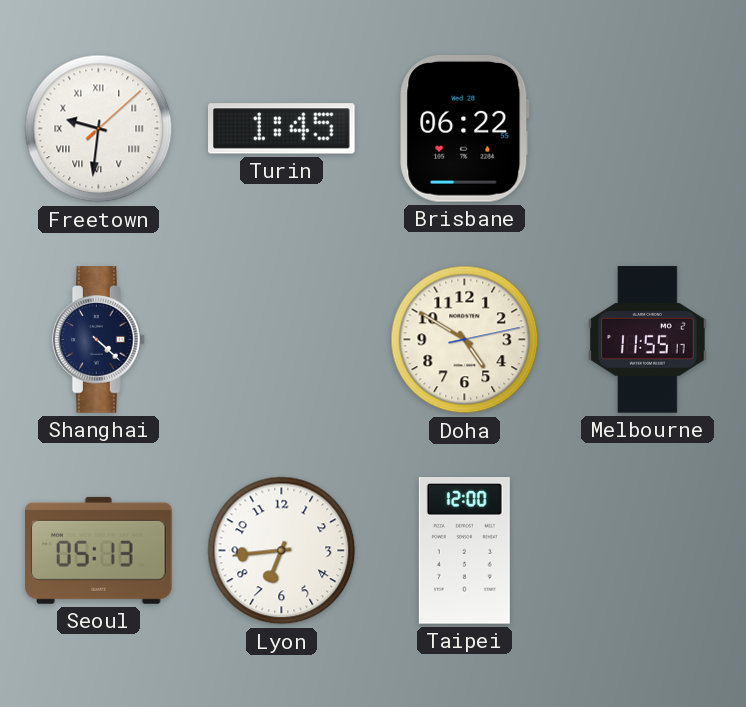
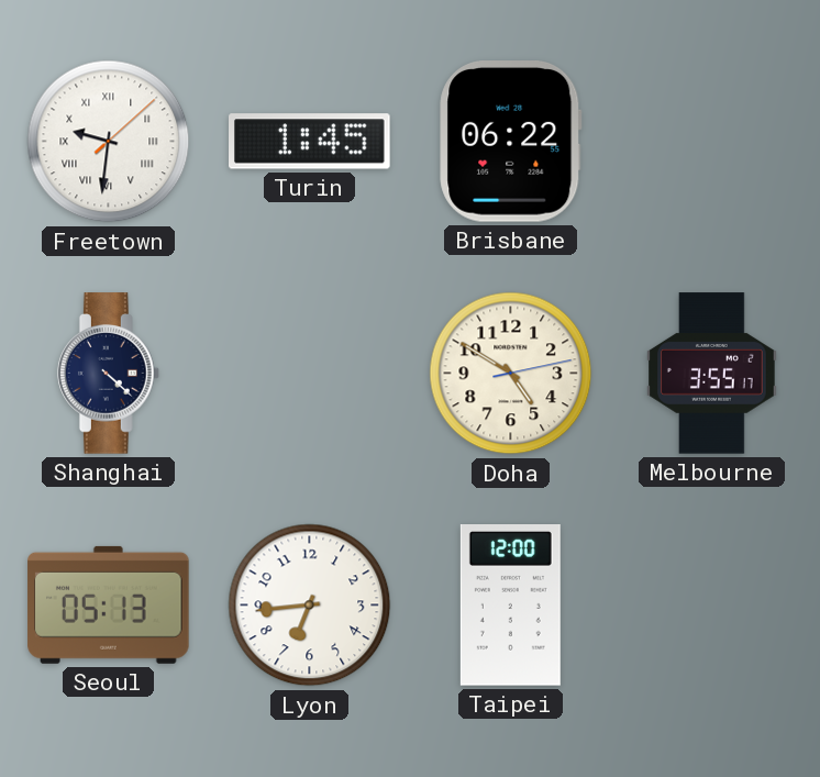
Melbourne: 11:55 -> 3:55
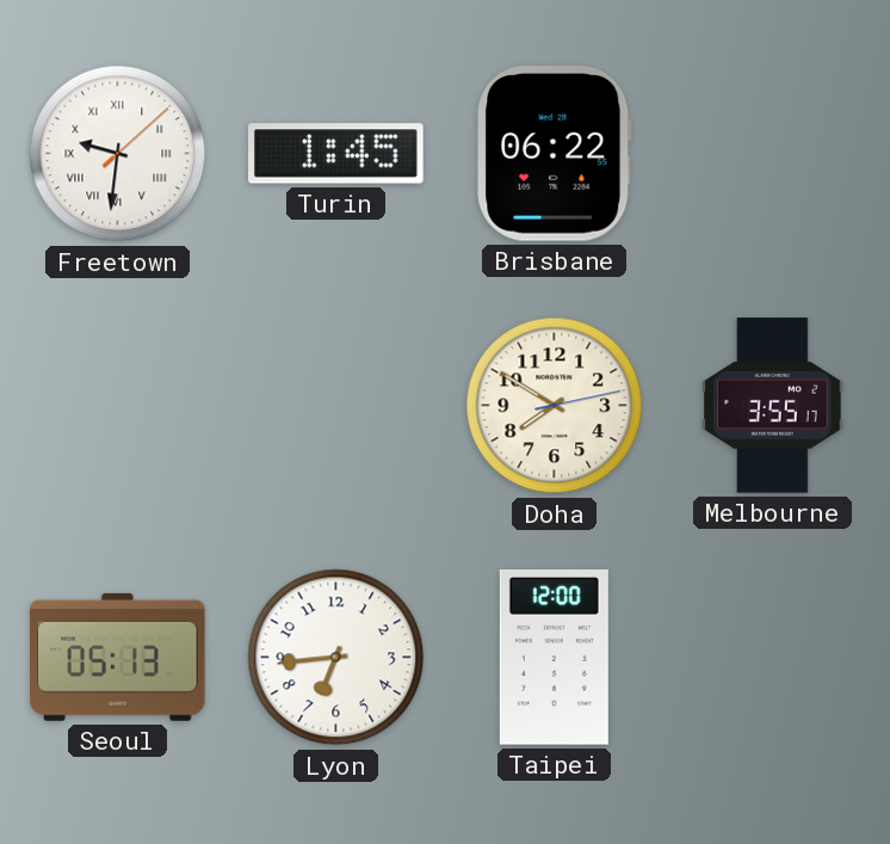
Shanghai: 4:22 -> none
Doha: 4:50 -> 7:50
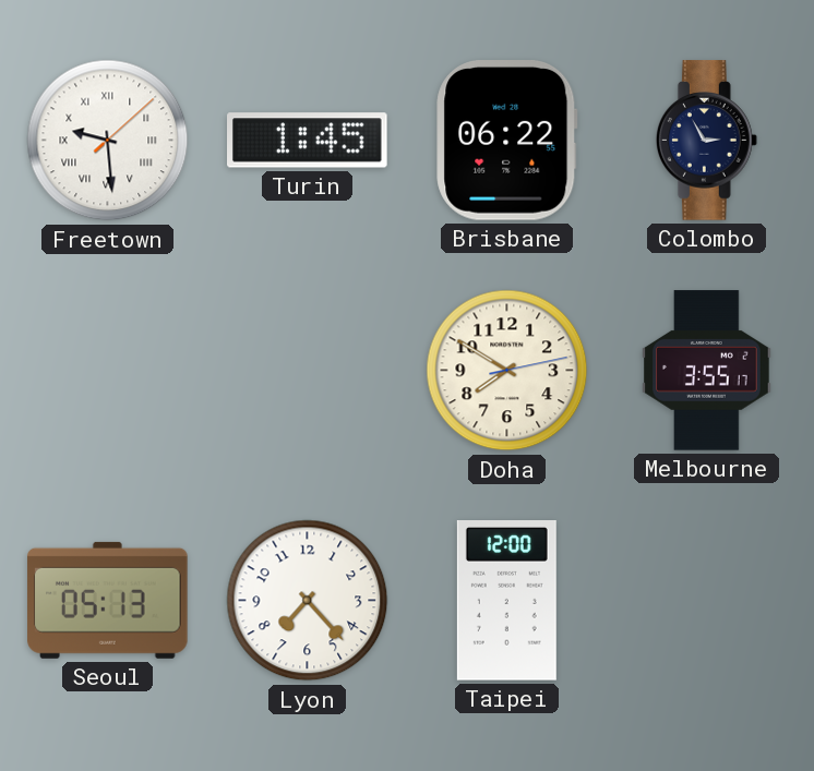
Freetown: 9:31 -> 9:29
Colombo: none -> 2:55
Lyon: 6:44 -> 7:23
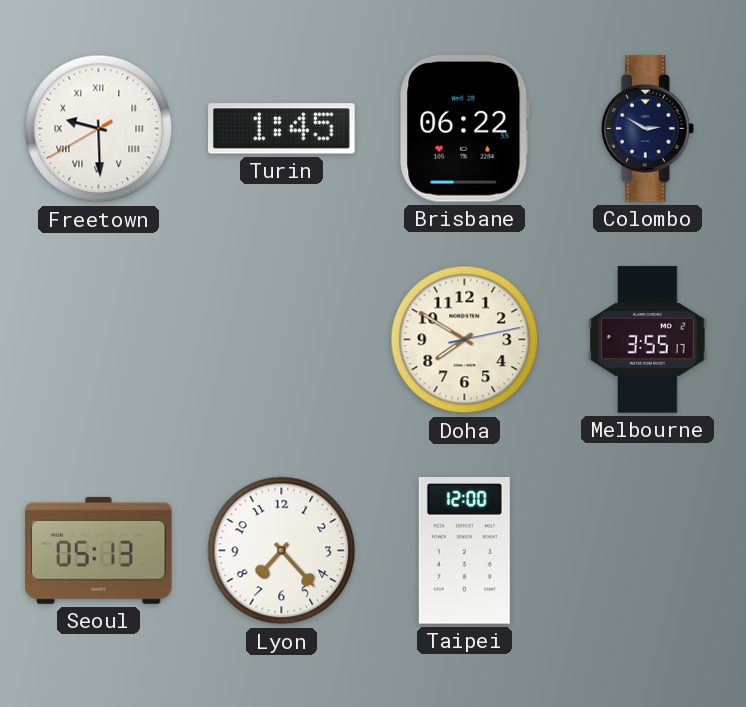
Freetown: 9:29:08 -> 9:29:40
Colombo: 2:55 -> 2:50
